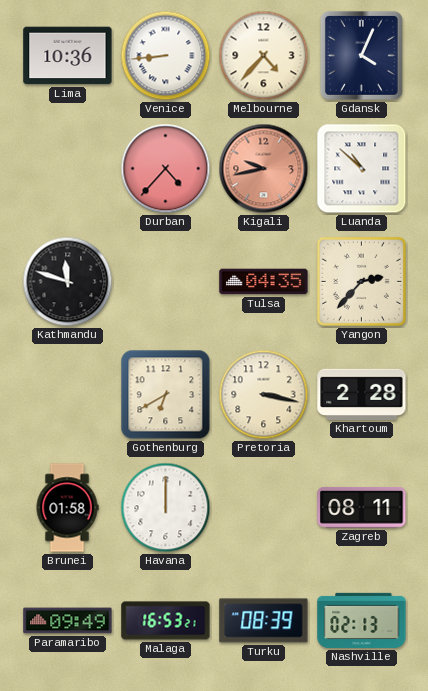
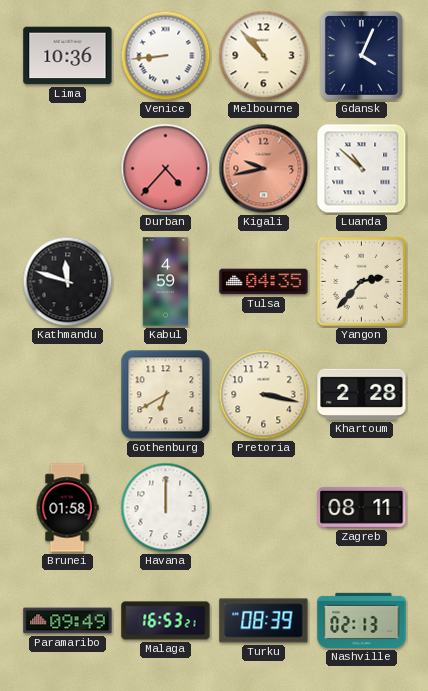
Melbourne: 4:37 -> 10:53
Kabul: none -> 4:59
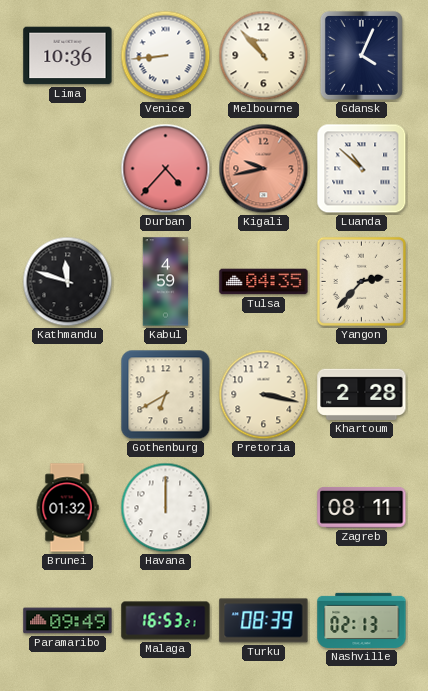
Brunei: 01:58 -> 01:32
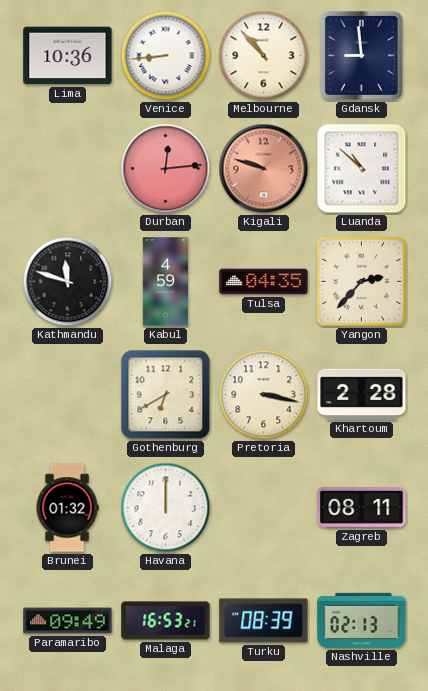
Gdansk: 4:04 -> 8:59
Durban: 4:37 -> 12:14
Kigali: 9:43 -> 9:48
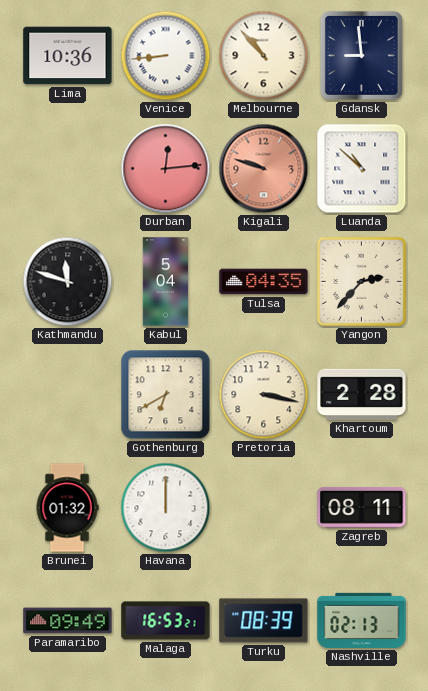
Kabul: 4:59 -> 5:04
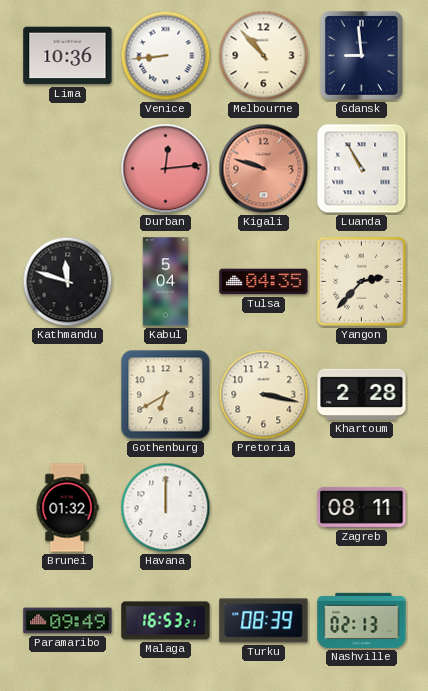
Luanda: 10:52 -> 10:55
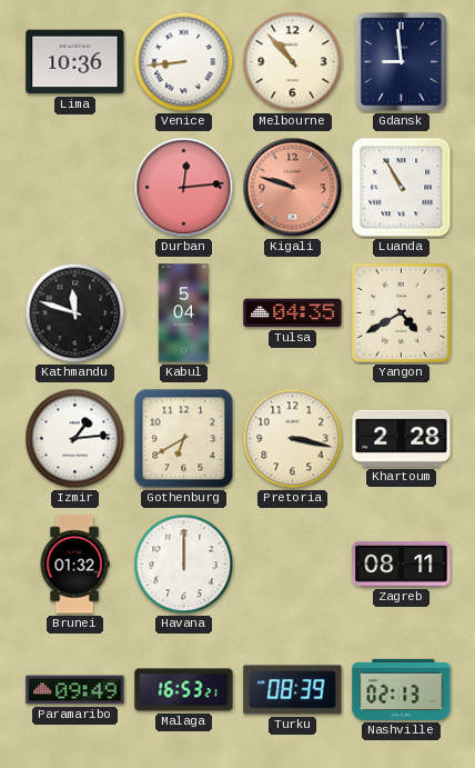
Yangon: 2:37 -> 4:40
Izmir: none -> 1:14
